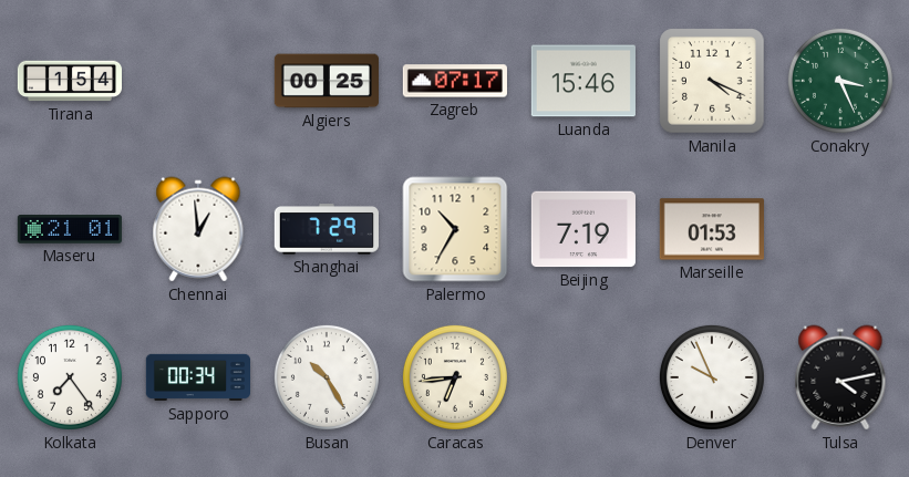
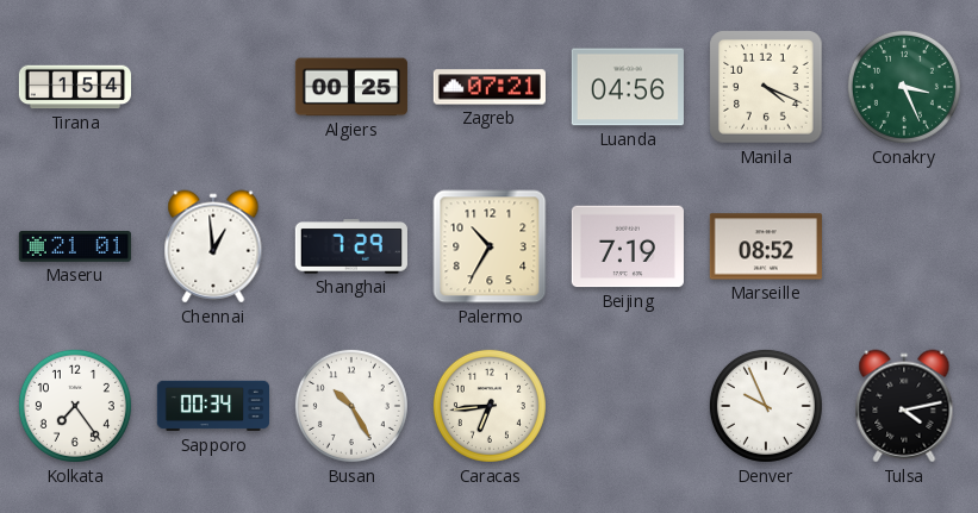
Zagreb: 07:17 -> 07:21
Luanda: 15:46 -> 04:56
Marseille: 01:53 -> 08:52
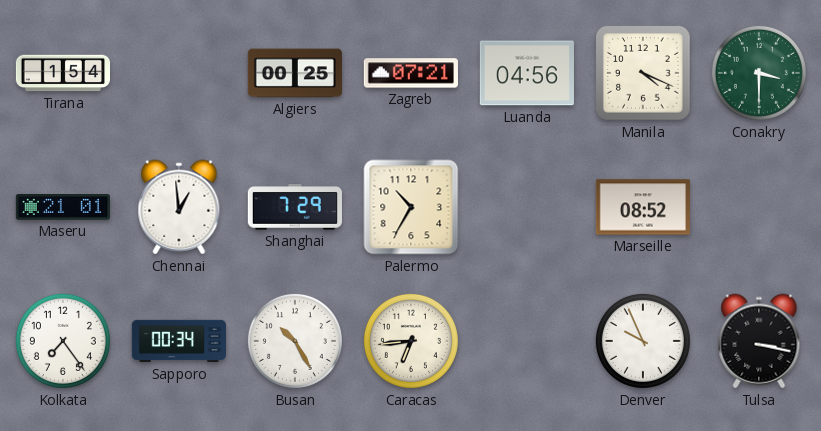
Conakry: 3:26 -> 3:30
Beijing: 7:19 -> none
Tulsa: 4:13 -> 3:17
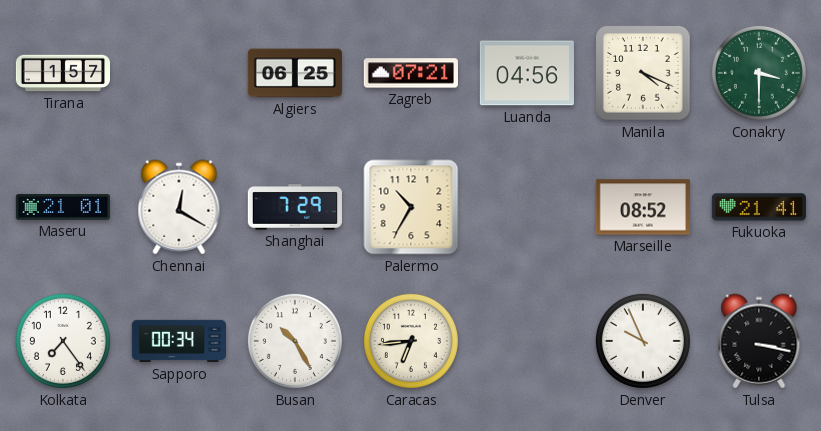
Tirana: 1:54 -> 1:57
Algiers: 00:25 -> 06:25
Chennai: 12:59 -> 12:20
Fukuoka: none -> 21:41
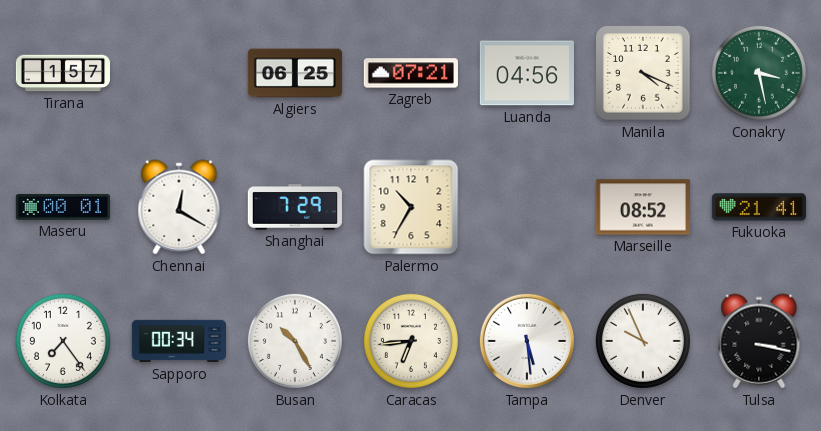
Conakry: 3:30 -> 3:28
Maseru: 21:01 -> 00:01
Tampa: none -> 5:29
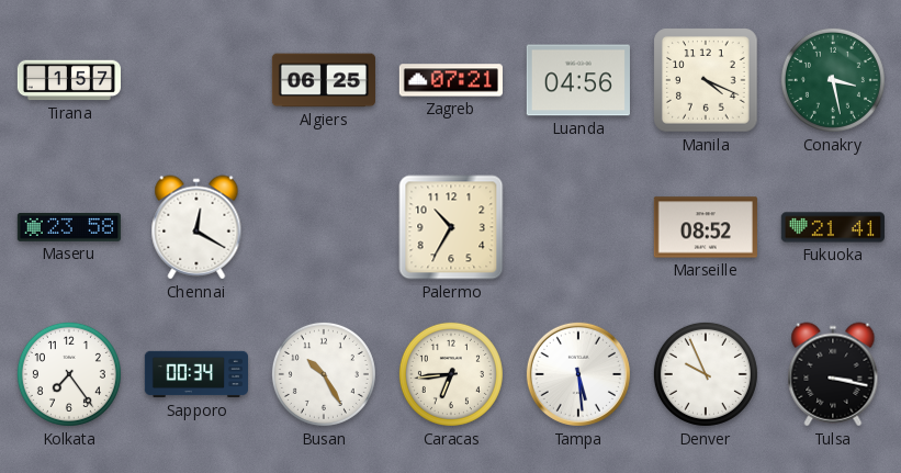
Maseru: 00:01 -> 23:58
Shanghai: 7:29 -> none
